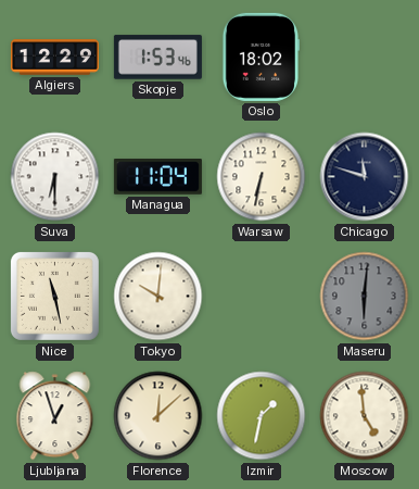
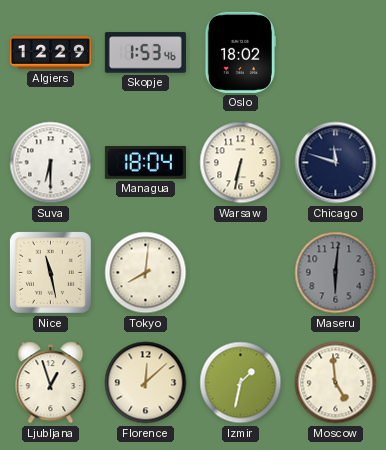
Managua: 11:04 -> 18:04
Tokyo: 10:01 -> 8:01
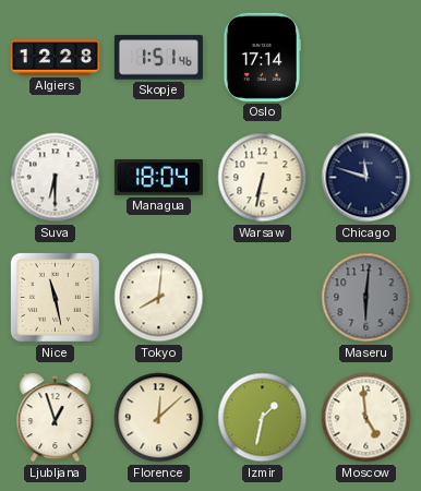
Algiers: 12:29 -> 12:28
Skopje: 1:53 -> 1:51
Oslo: 18:02 -> 17:14
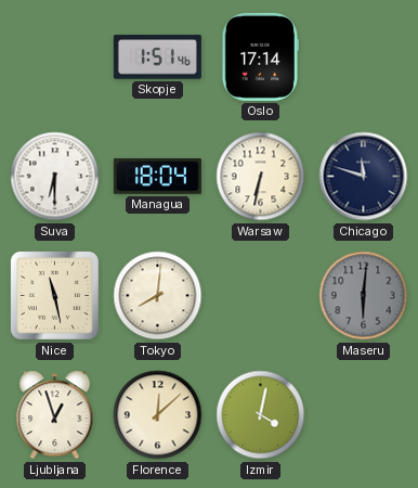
Algiers: 12:28 -> none
Izmir: 1:32 -> 4:02
Moscow: 4:59 -> none
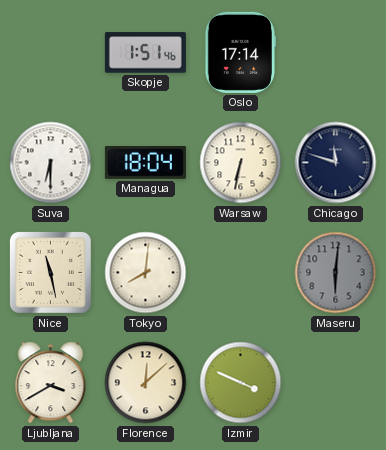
Ljubljana: 12:57 -> 3:40
Izmir: 4:02 -> 3:49
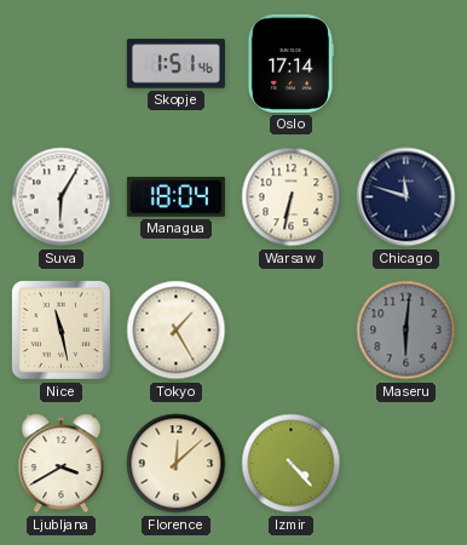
Suva: 6:30 -> 6:05
Tokyo: 8:01 -> 1:25
Izmir: 3:49 -> 4:23
